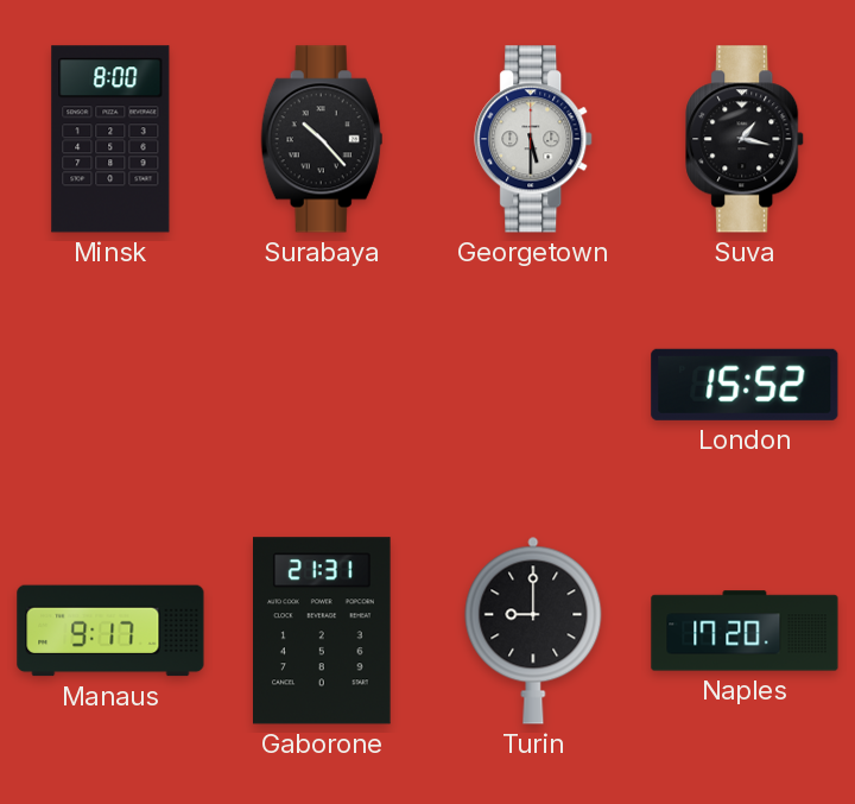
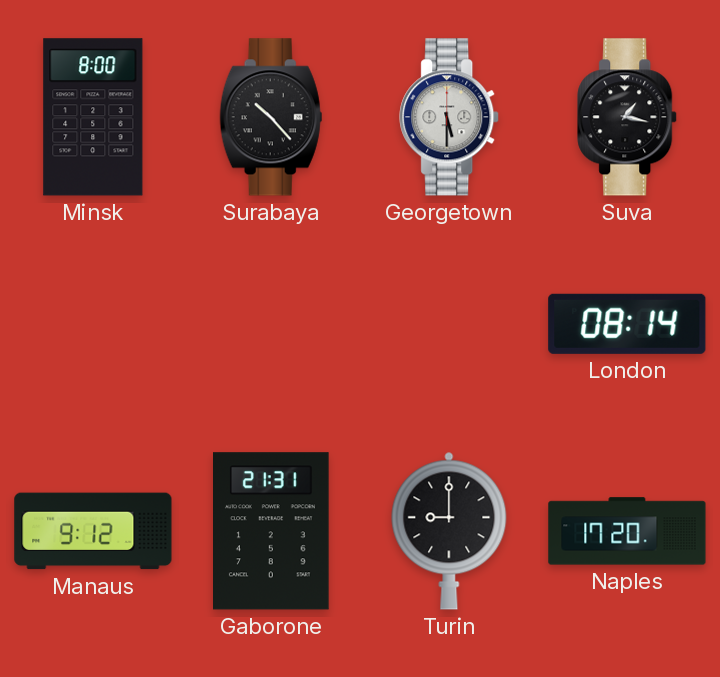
London: 15:52 -> 08:14
Manaus: 9:17 -> 9:12
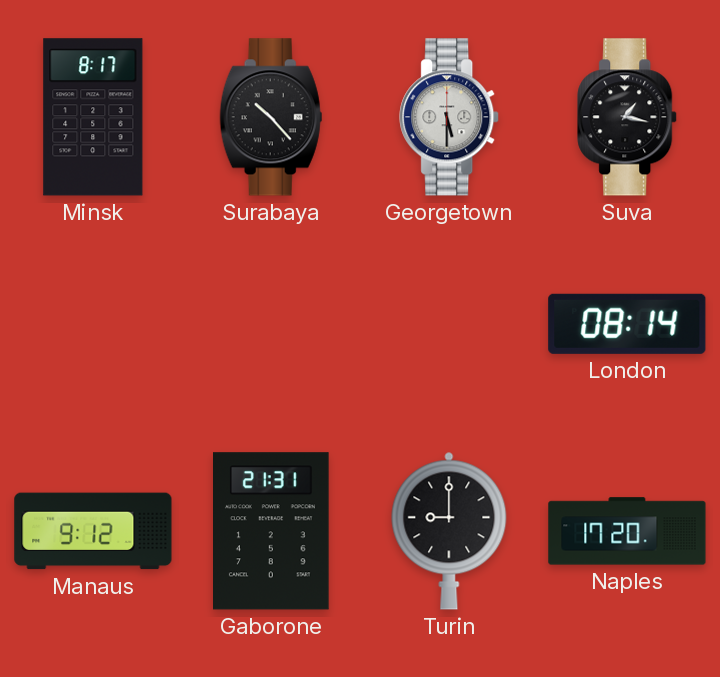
Minsk: 8:00 -> 8:17
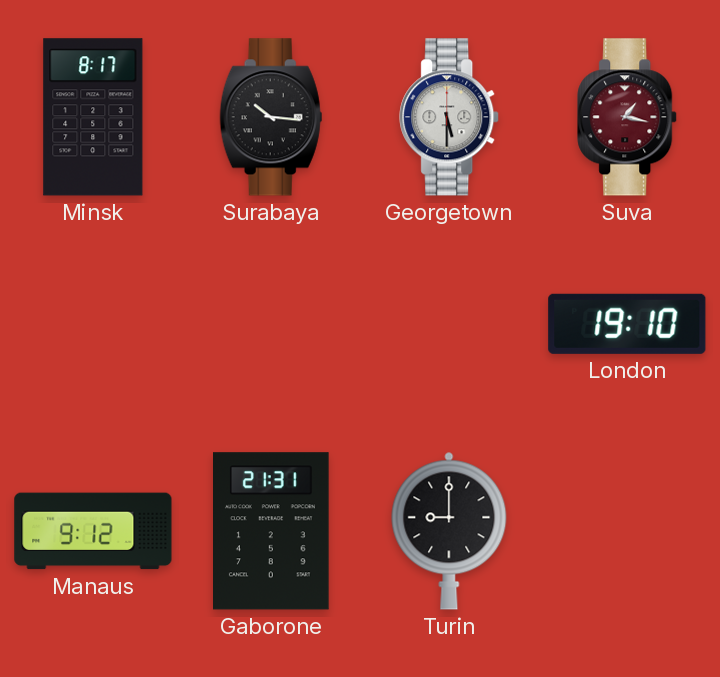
Surabaya: 10:23 -> 10:16
Suva dial: black -> burgundy
London: 08:14 -> 19:10
Naples: 17:20 -> none
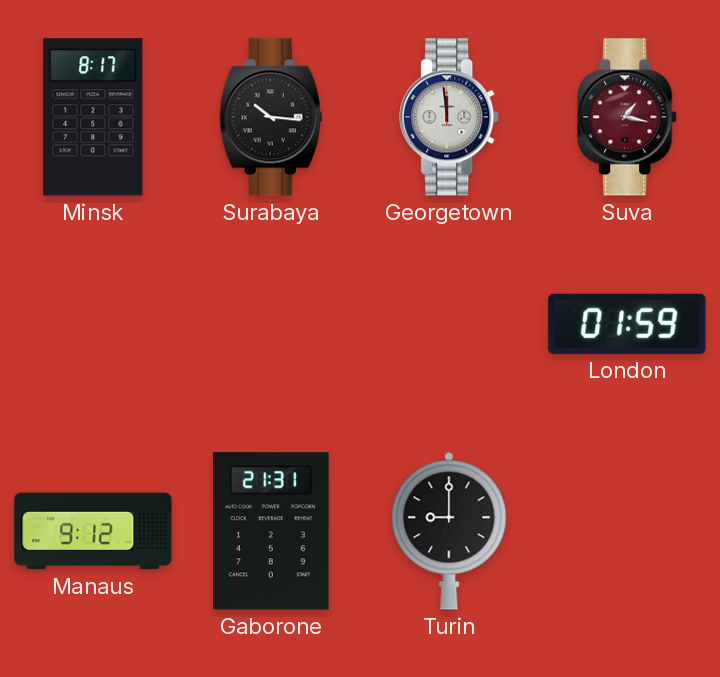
Georgetown: 5:30 -> 11:59
London: 19:10 -> 01:59
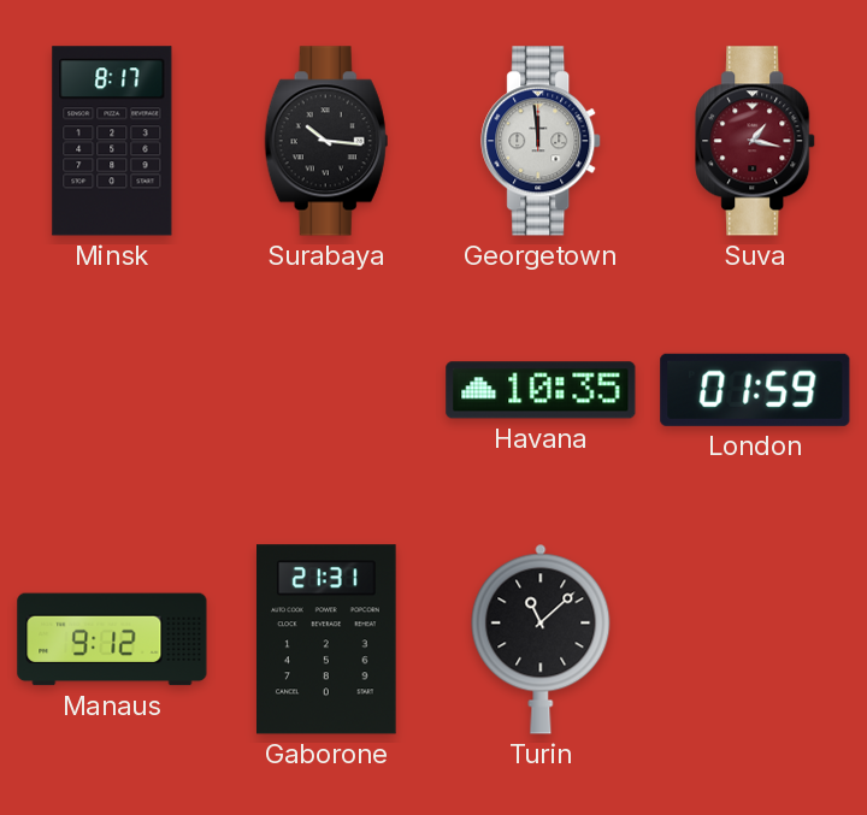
Havana: none -> 10:35
Turin: 9:00 -> 11:08
